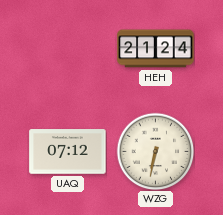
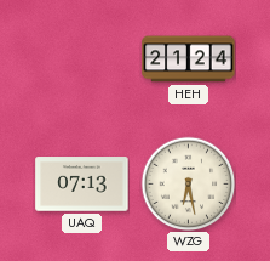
UAQ: 07:12 -> 07:13
WZG: 6:32 -> 6:28
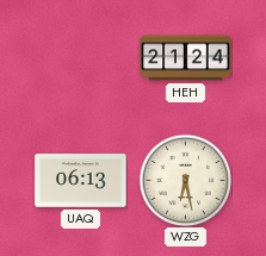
UAQ: 07:13 -> 06:13
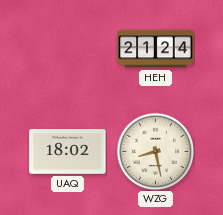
UAQ: 06:13 -> 18:02
WZG: 6:28 -> 8:28
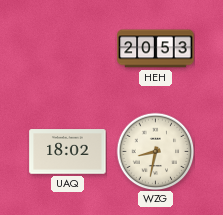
HEH: 21:24 -> 20:53
WZG: 8:28 -> 8:32
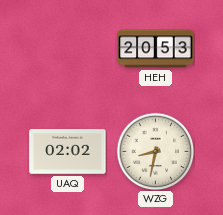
UAQ: 18:02 -> 02:02
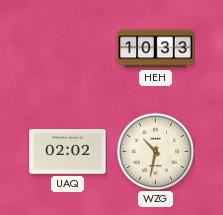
HEH: 20:53 -> 10:33
WZG: 8:32 -> 10:32
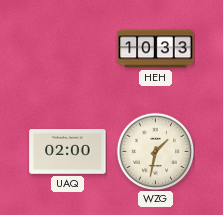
UAQ: 02:02 -> 02:00
WZG: 10:32 -> 1:32
